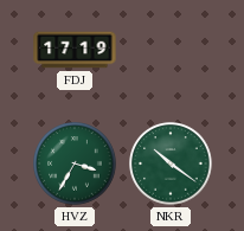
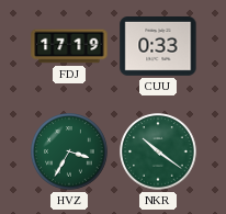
CUU: none -> 0:33
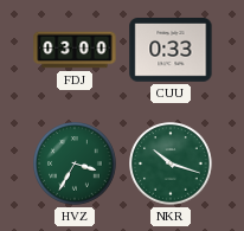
FDJ: 17:19 -> 03:00
NKR: 10:21 -> 10:18
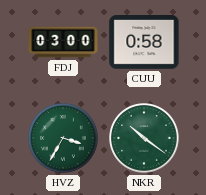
CUU: 0:33 -> 0:58
NKR: 10:18 -> 10:21
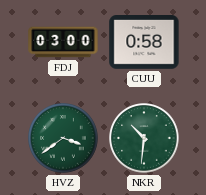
HVZ: 3:35 -> 3:39
NKR: 10:21 -> 10:31
